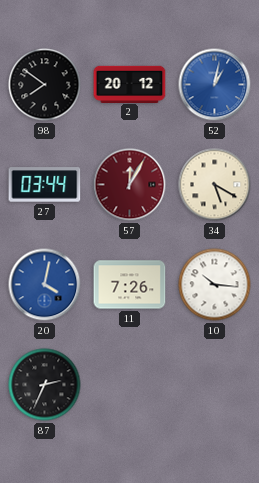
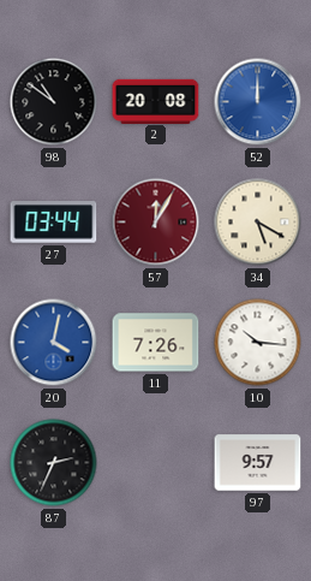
98: 7:51 -> 10:51
2: 20:12 -> 20:08
52: 1:02 -> 12:00
97: none -> 9:57
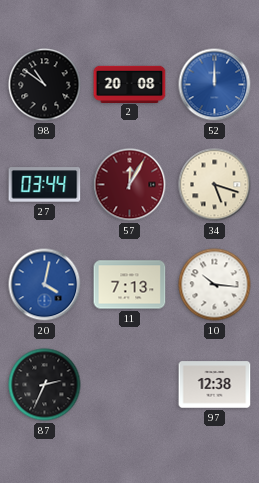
34: 5:20 -> 5:18
11: 7:26 -> 7:13
97: 9:57 -> 12:38
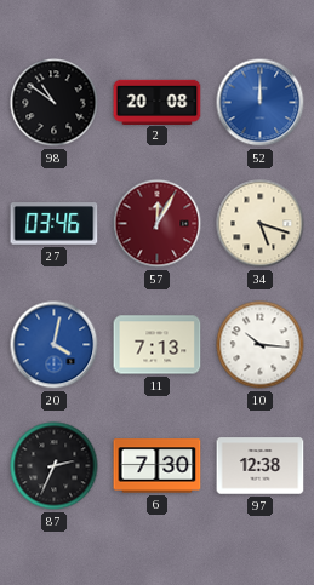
27: 03:44 -> 03:46
6: none -> 7:30
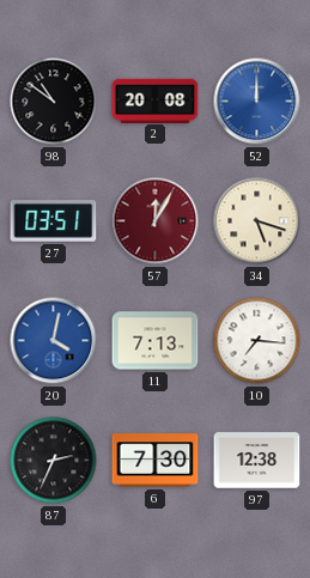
27: 03:46 -> 03:51
10: 10:16 -> 7:16
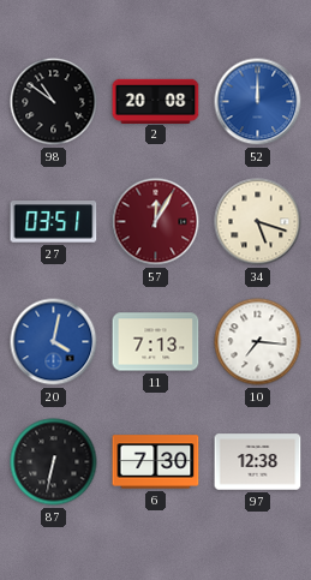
87: 2:34 -> 6:32
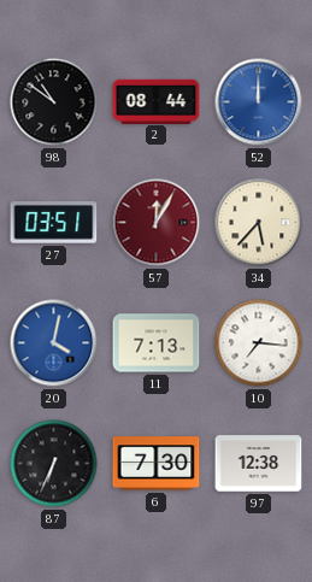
2: 20:08 -> 08:44
34: 5:18 -> 5:37
87: 6:32 -> 6:34
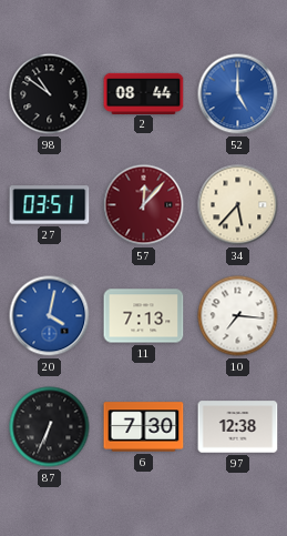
52: 12:00 -> 5:00
57: 12:05 -> 12:07
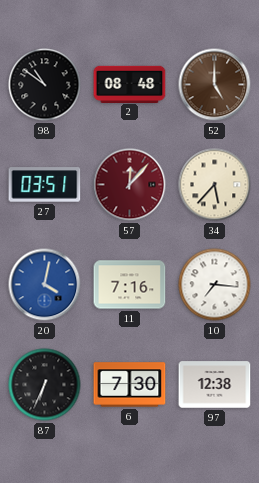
2: 08:44 -> 08:48
52 dial: blue -> brown
11: 7:13 -> 7:16
